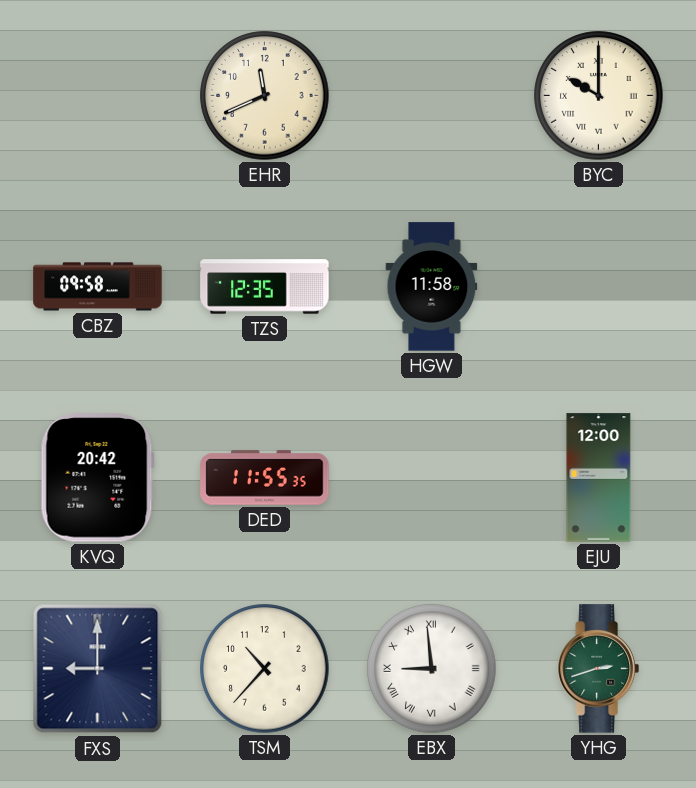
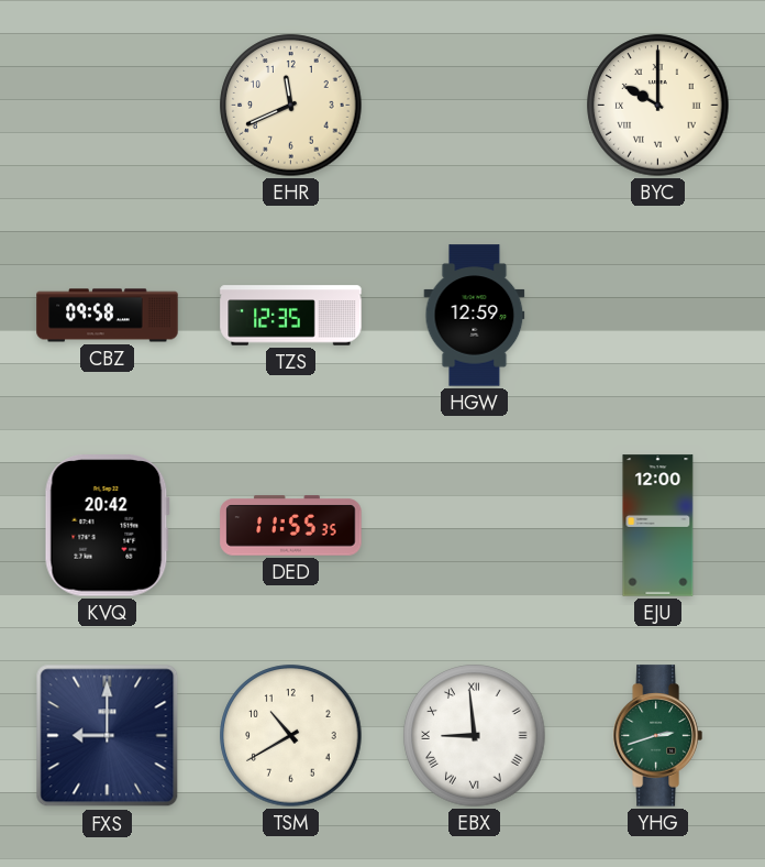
HGW: 11:58 -> 12:59
TSM: 10:37 -> 10:40
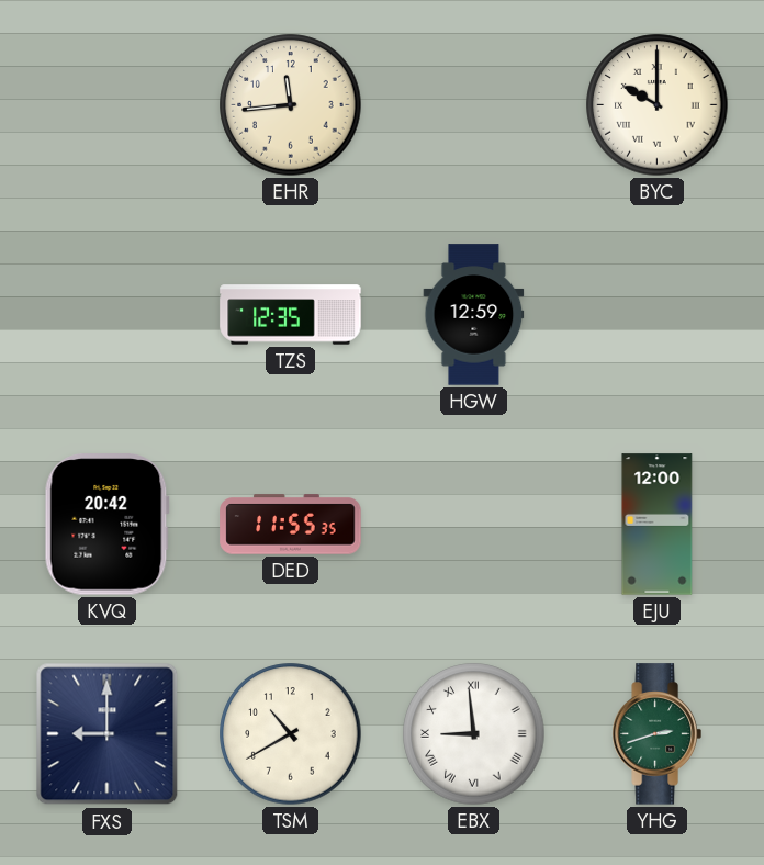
EHR: 11:41 -> 11:44
CBZ: 09:58 -> none
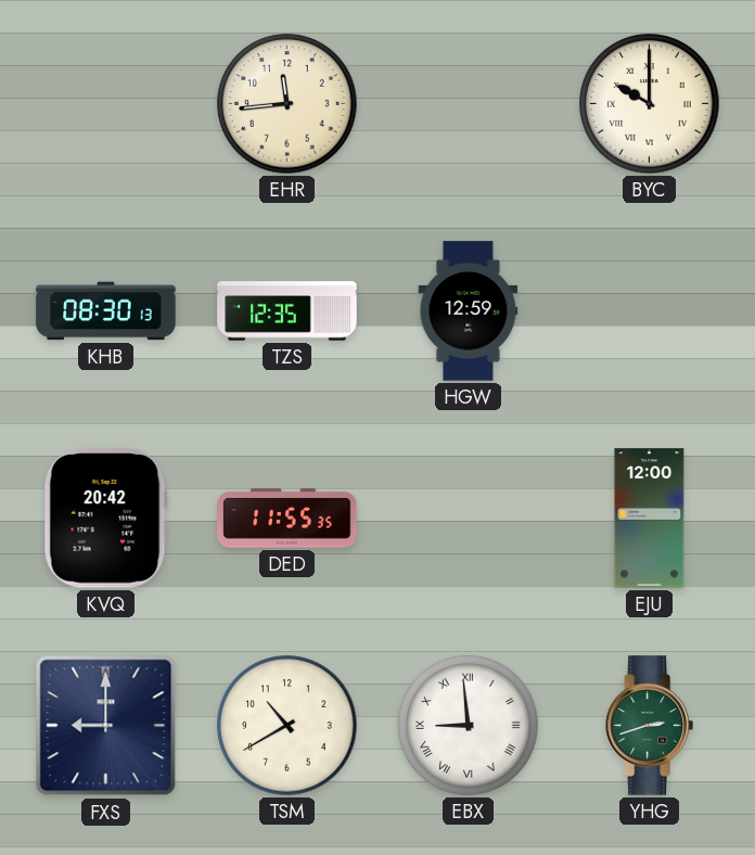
KHB: none -> 08:30
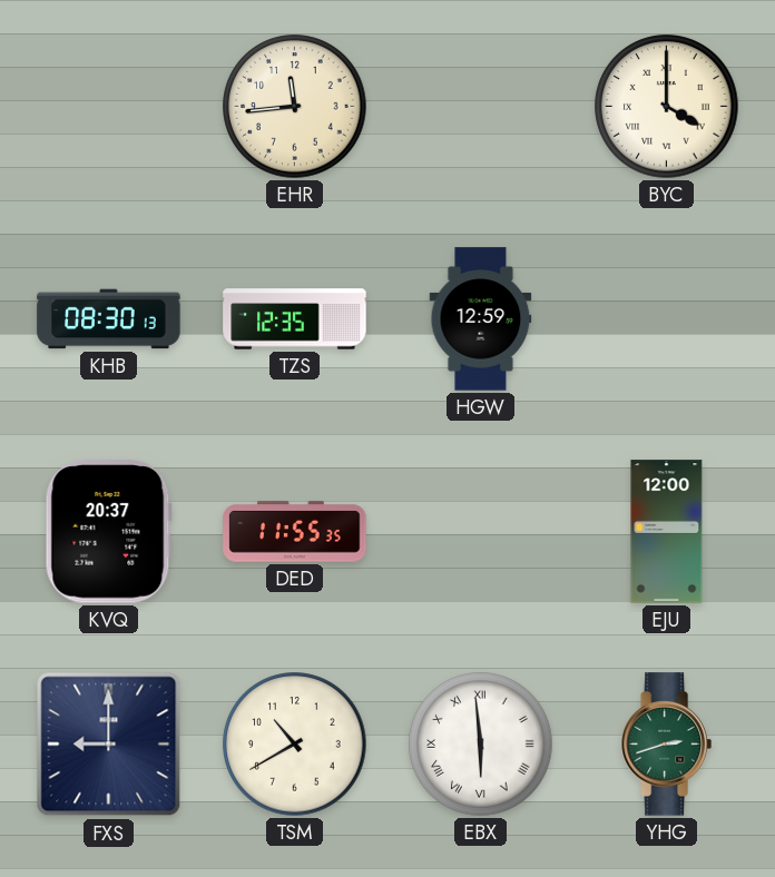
BYC: 10:00 -> 4:00
KVQ: 20:42 -> 20:37
EBX: 8:59 -> 5:59
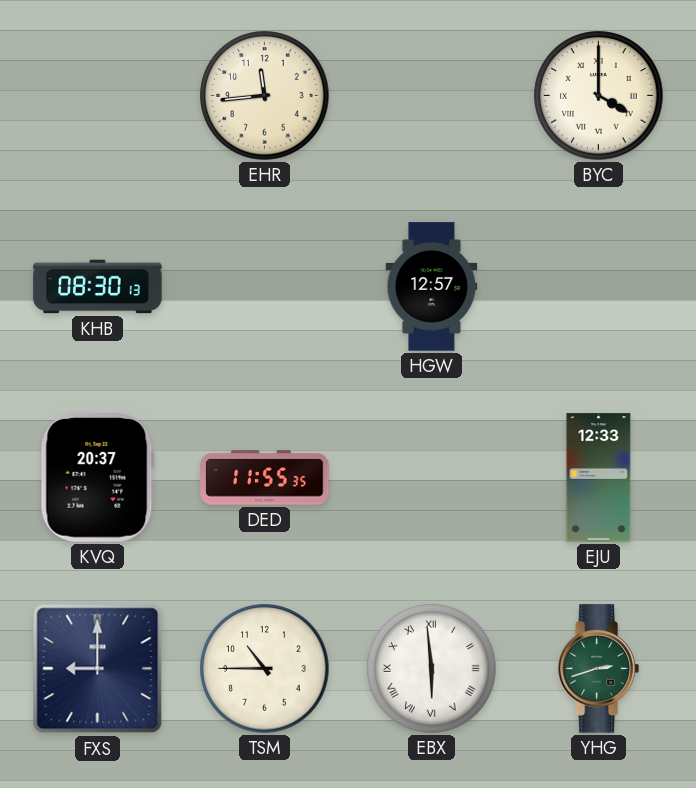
TZS: 12:35 -> none
HGW: 12:59 -> 12:57
EJU: 12:00 -> 12:33
TSM: 10:40 -> 10:45
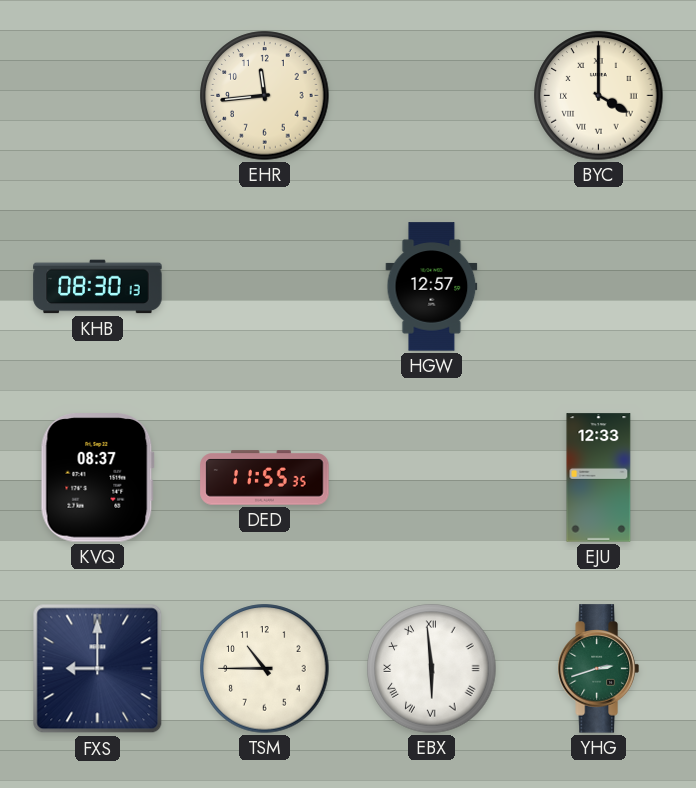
KVQ: 20:37 -> 08:37
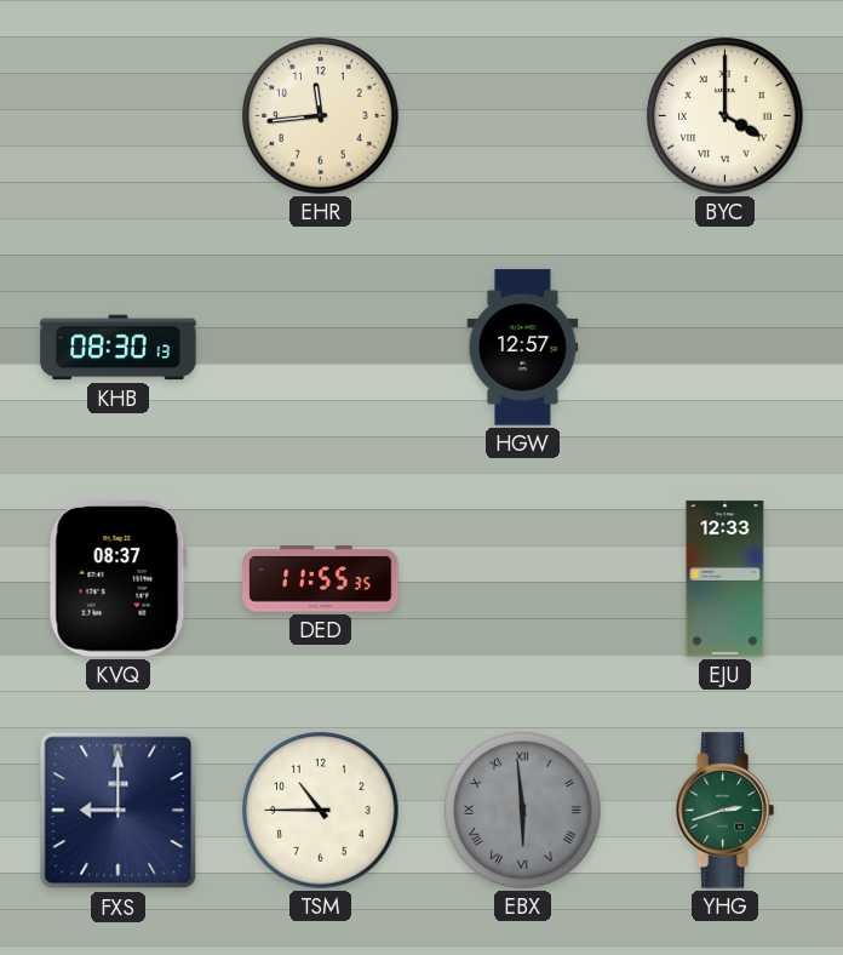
EBX dial: white -> grey
